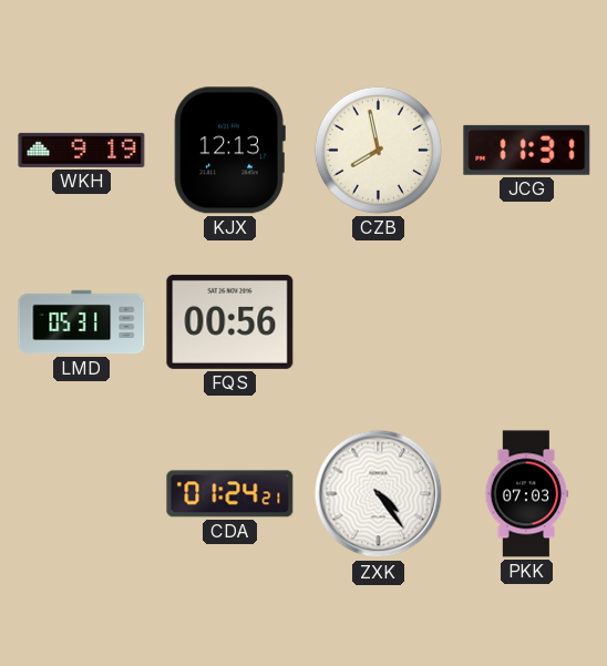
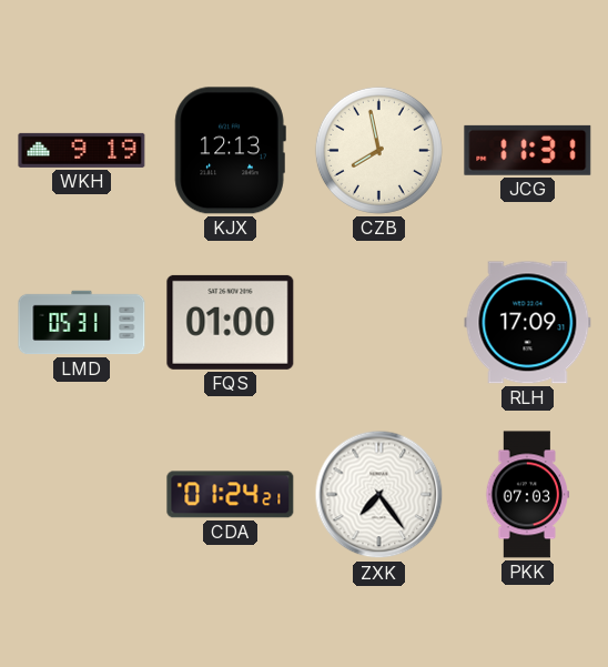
FQS: 00:56 -> 01:00
RLH: none -> 17:09
ZXK: 4:24 -> 7:24
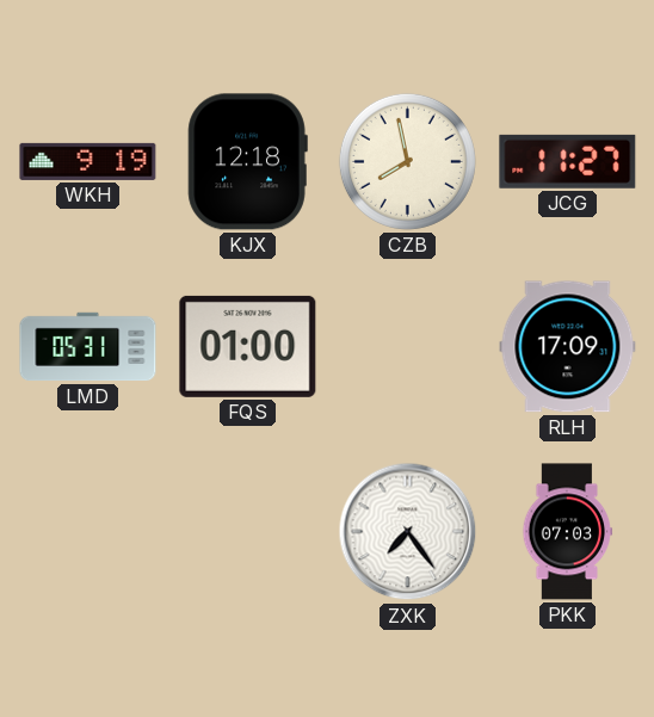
KJX: 12:13 -> 12:18
JCG: 11:31 -> 11:27
CDA: 01:24 -> none
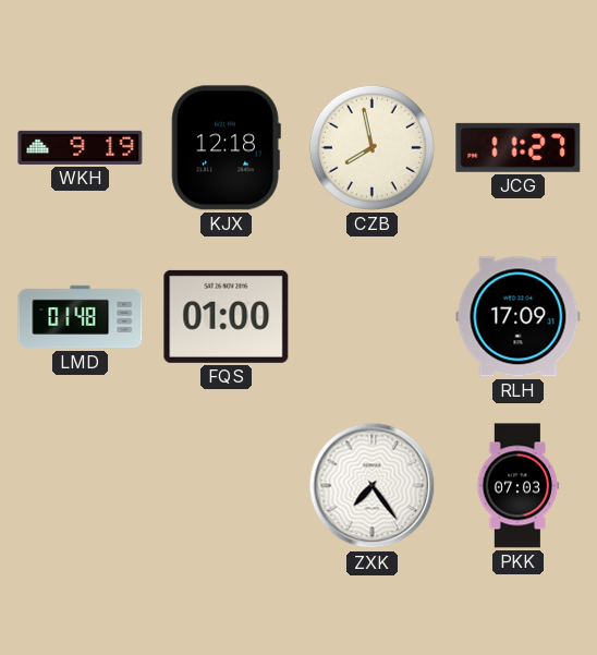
LMD: 05:31 -> 01:48
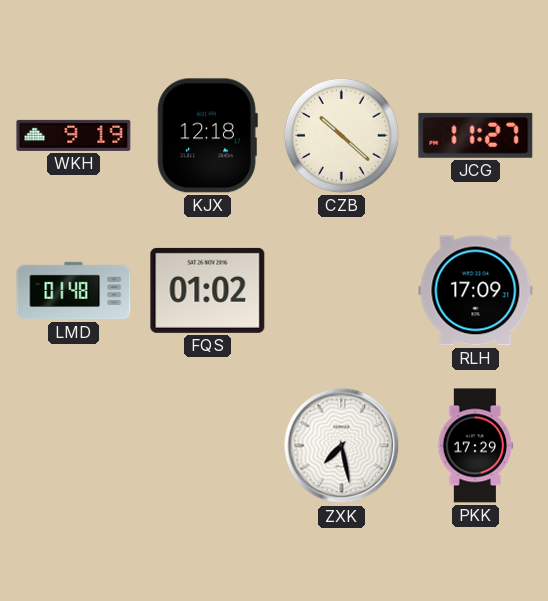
CZB: 7:58 -> 10:22
FQS: 01:00 -> 01:02
ZXK: 7:24 -> 7:28
PKK: 07:03 -> 17:29
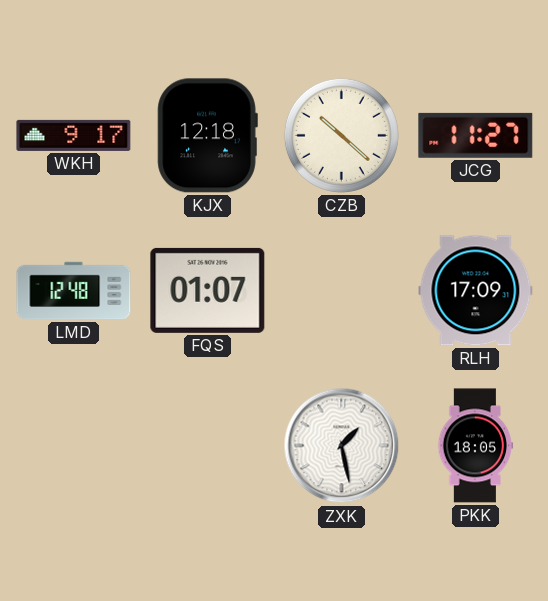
WKH: 9:19 -> 9:17
LMD: 01:48 -> 12:48
FQS: 01:02 -> 01:07
ZXK: 7:28 -> 1:28
PKK: 17:29 -> 18:05
